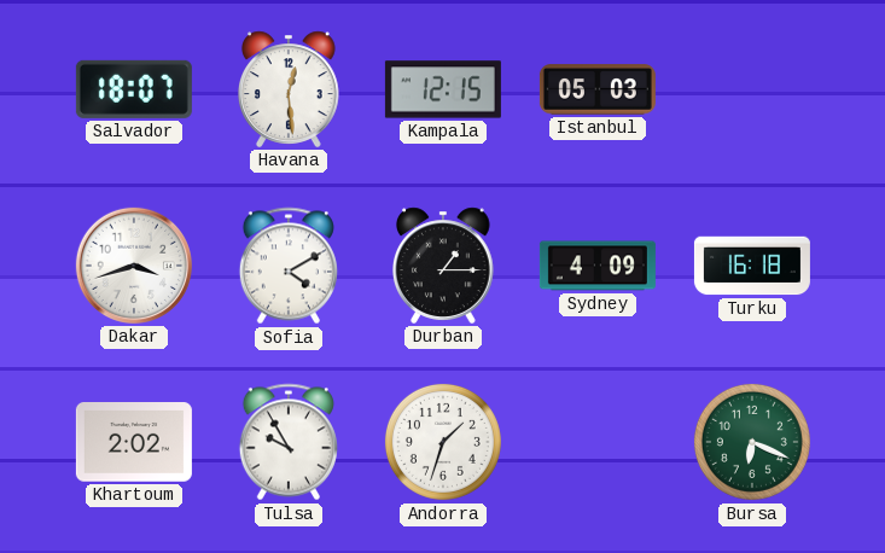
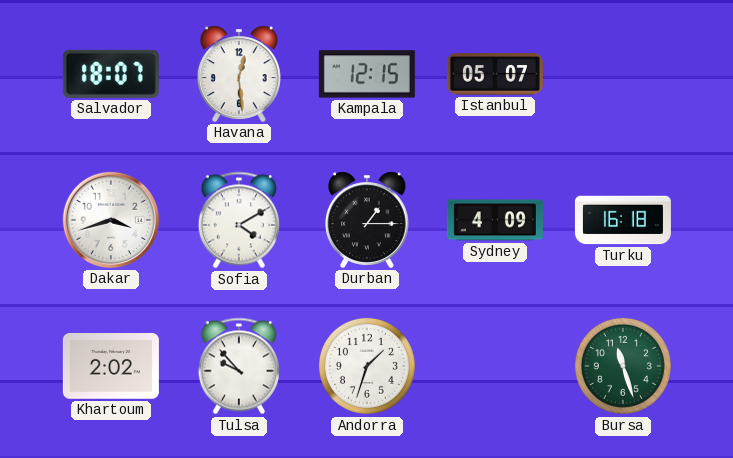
Istanbul: 05:03 -> 05:07
Tulsa: 9:55 -> 9:53
Bursa: 6:19 -> 11:27
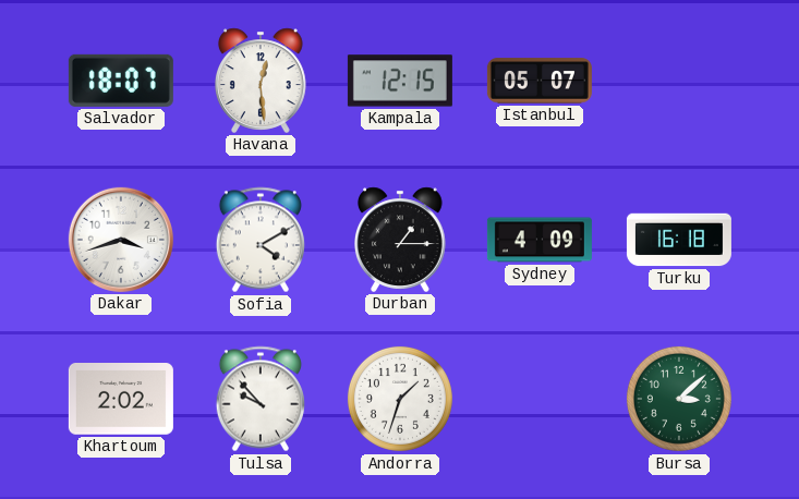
Bursa: 11:27 -> 3:08
